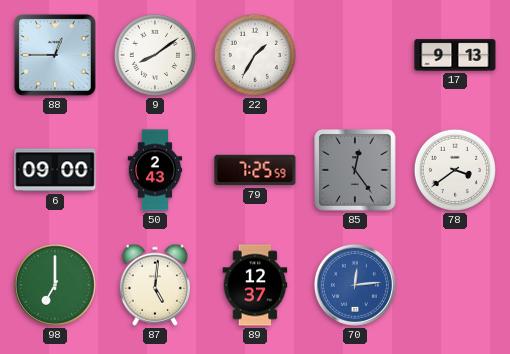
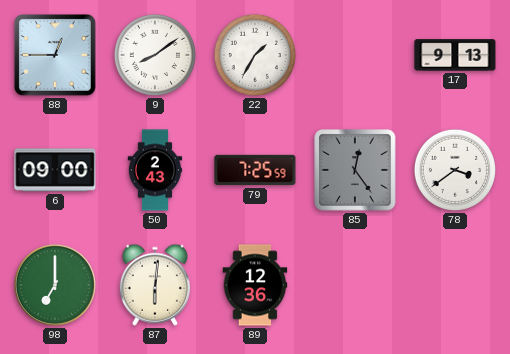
87: 5:01 -> 6:01
89: 12:37 -> 12:36
70: 12:14 -> none
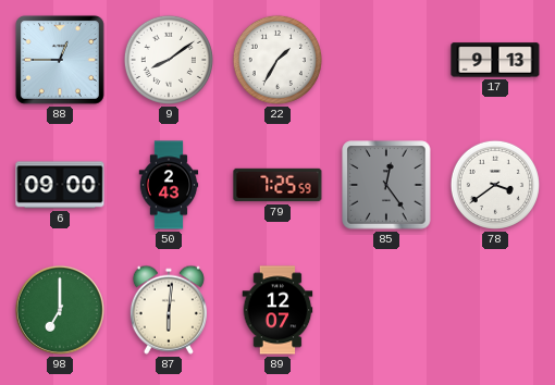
89: 12:36 -> 12:07
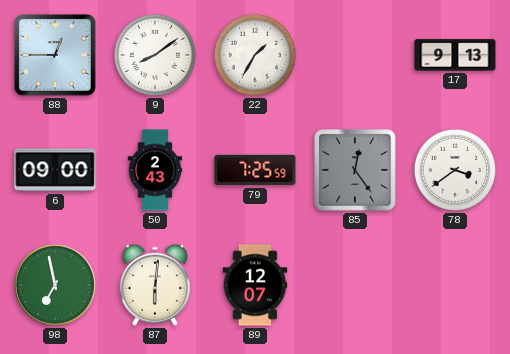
98: 7:00 -> 6:58
